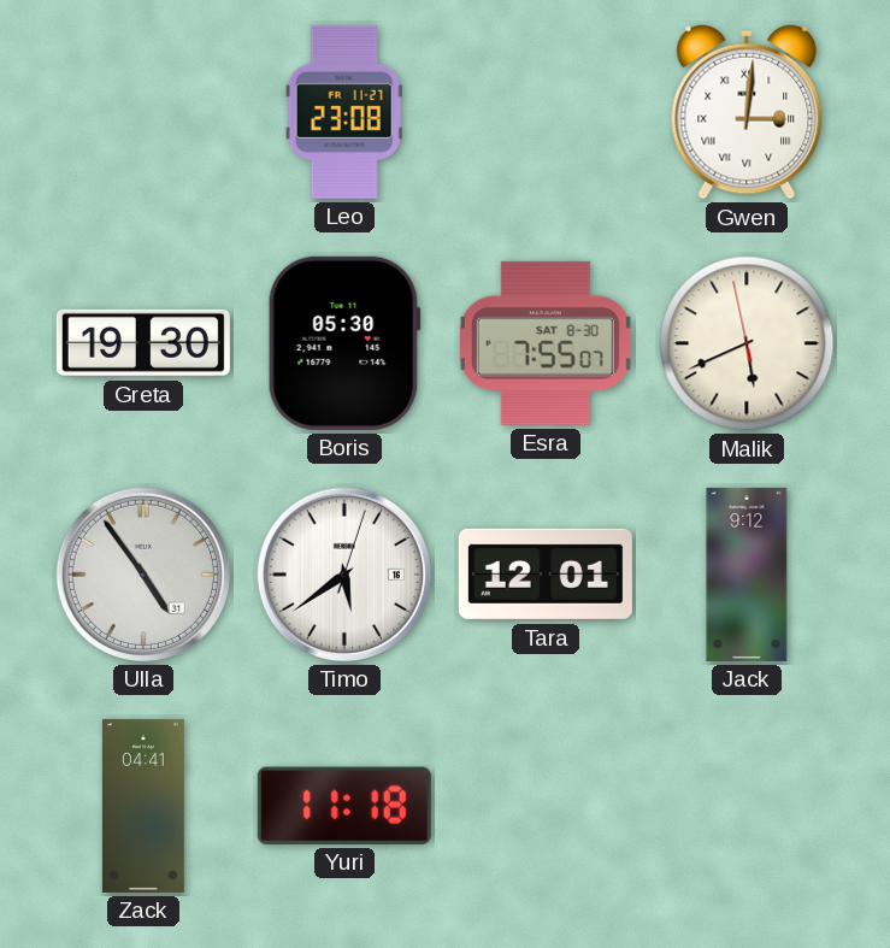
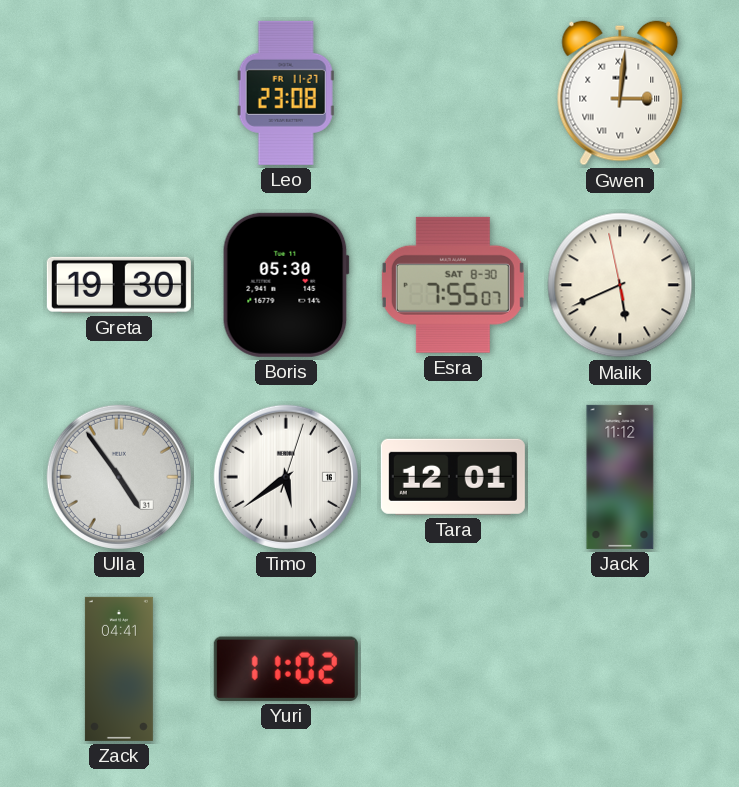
Jack: 9:12 -> 11:12
Yuri: 11:18 -> 11:02
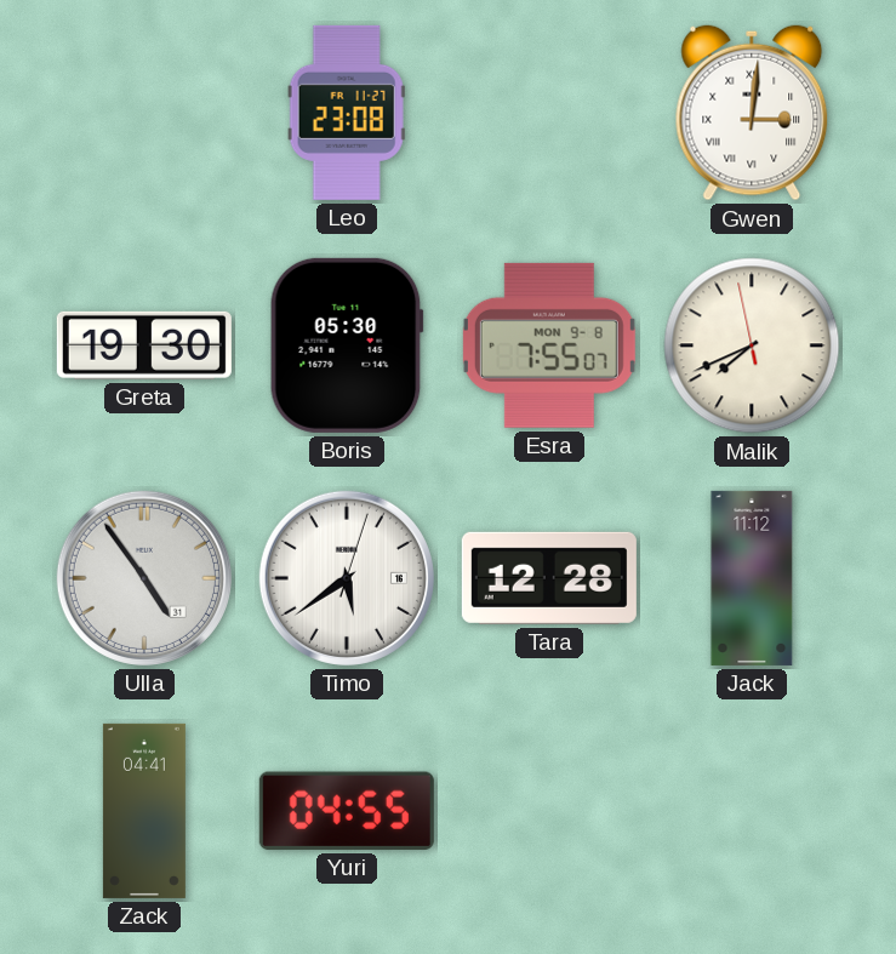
Esra date: SAT 8-30 -> MON 9-8
Malik: 5:40 -> 7:40
Tara: 12:01 -> 12:28
Yuri: 11:02 -> 04:55
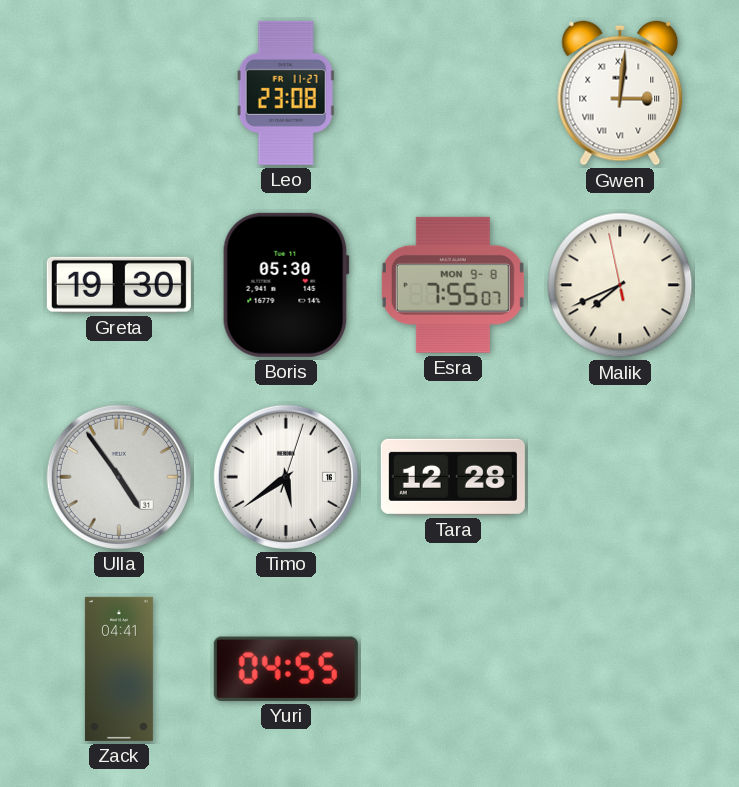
Jack: 11:12 -> none
